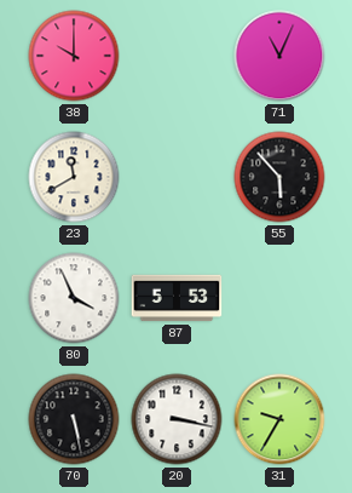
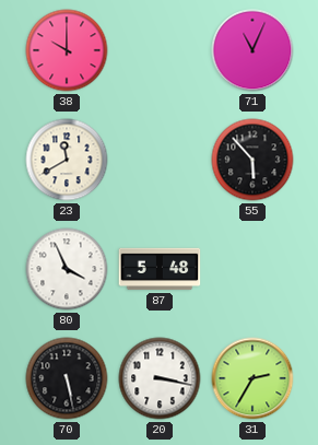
87: 5:53 -> 5:48
31: 9:35 -> 2:35
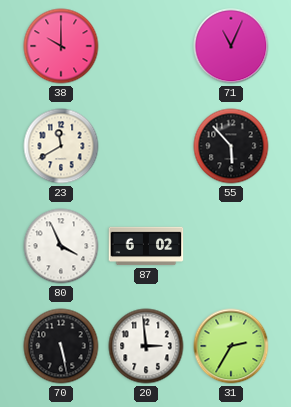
87: 5:48 -> 6:02
20: 3:17 -> 2:59
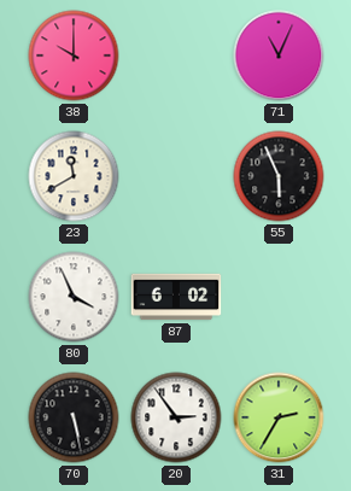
55: 5:53 -> 5:56
20: 2:59 -> 2:54
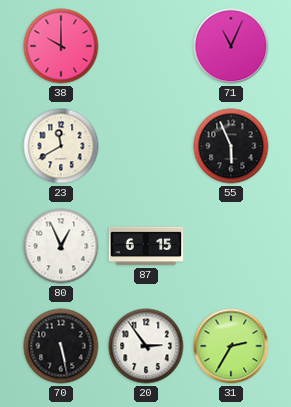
80: 3:56 -> 12:56
87: 6:02 -> 6:15
